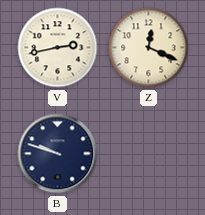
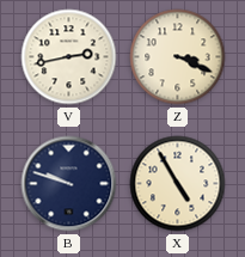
Z: 12:19 -> 3:19
X: none -> 4:55
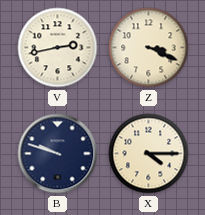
X: 4:55 -> 4:15
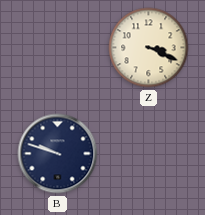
V: 2:43 -> none
X: 4:15 -> none
